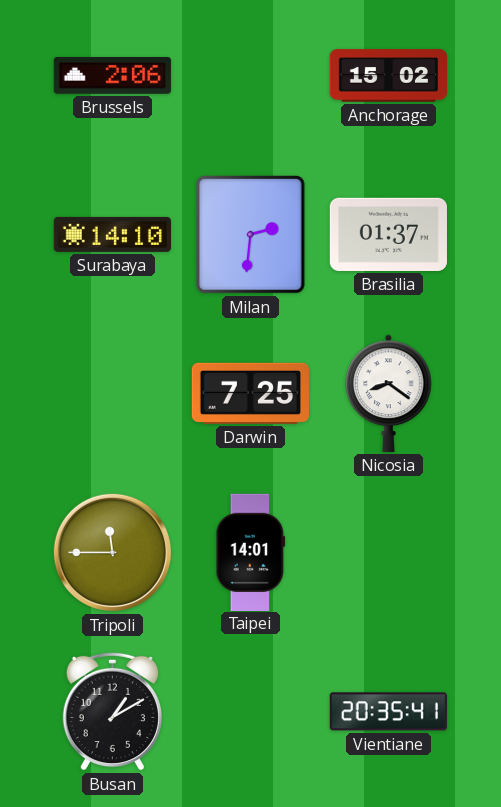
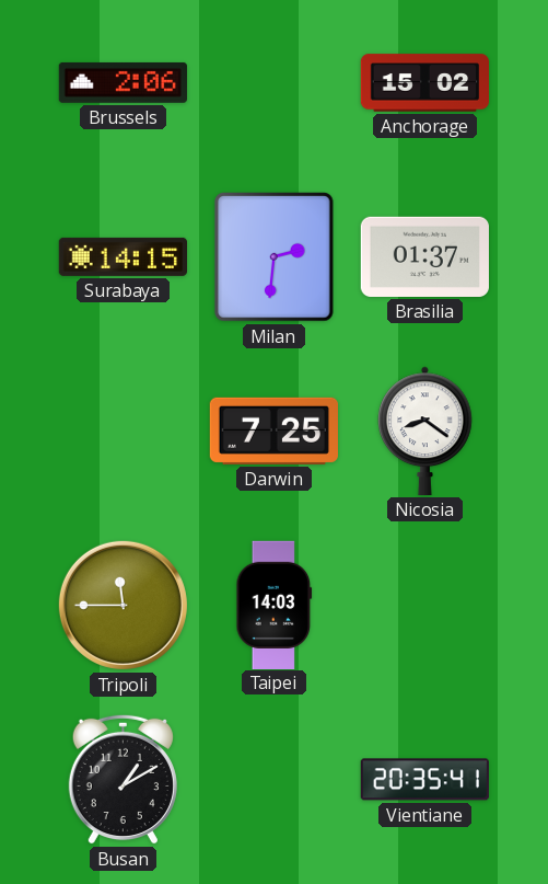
Surabaya: 14:10 -> 14:15
Taipei: 14:01 -> 14:03
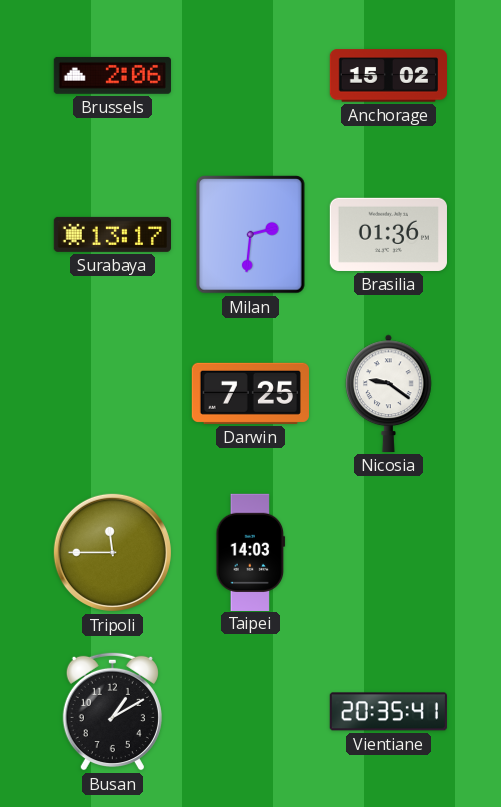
Surabaya: 14:15 -> 13:17
Brasilia: 01:37 -> 01:36
Nicosia: 8:21 -> 9:21
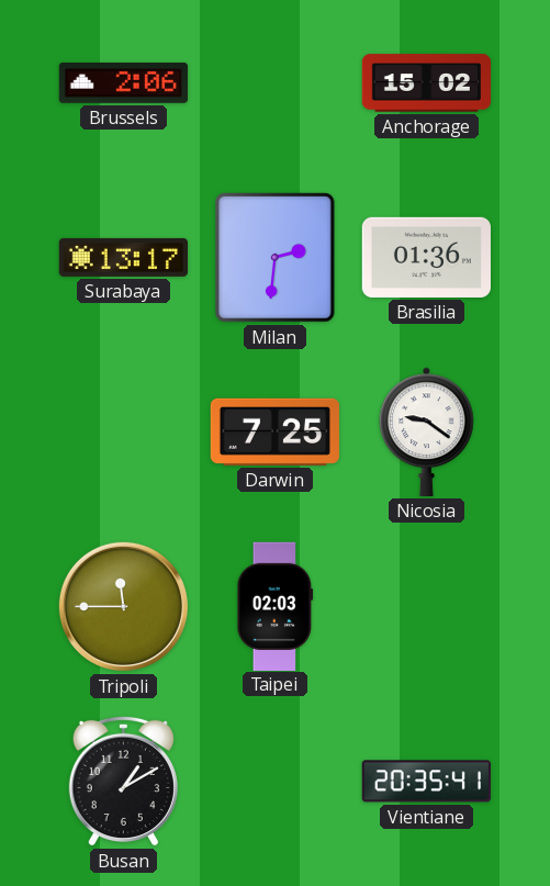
Taipei: 14:03 -> 02:03
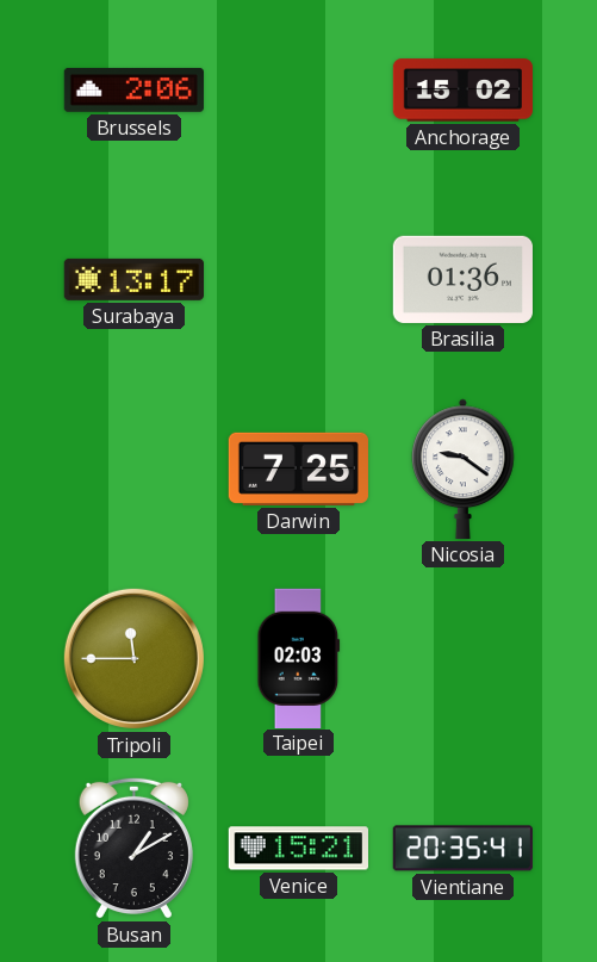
Milan: 2:31 -> none
Venice: none -> 15:21
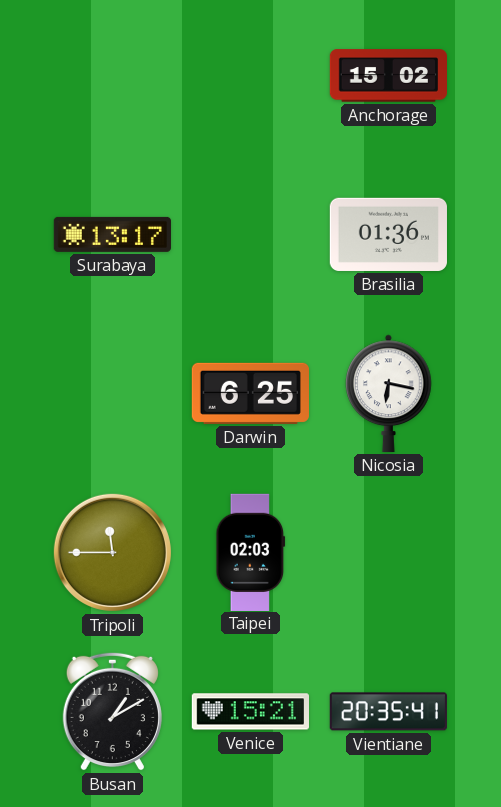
Brussels: 2:06 -> none
Darwin: 7:25 -> 6:25
Nicosia: 9:21 -> 6:17
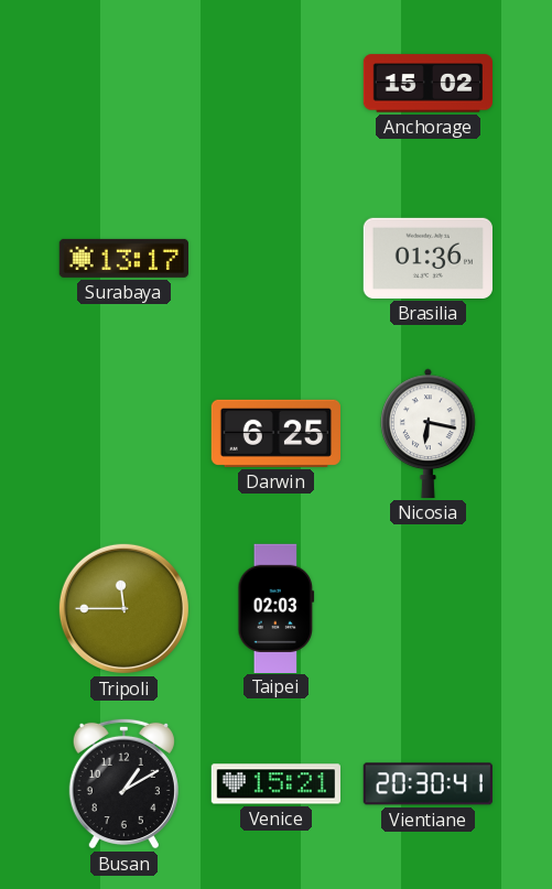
Vientiane: 20:35 -> 20:30
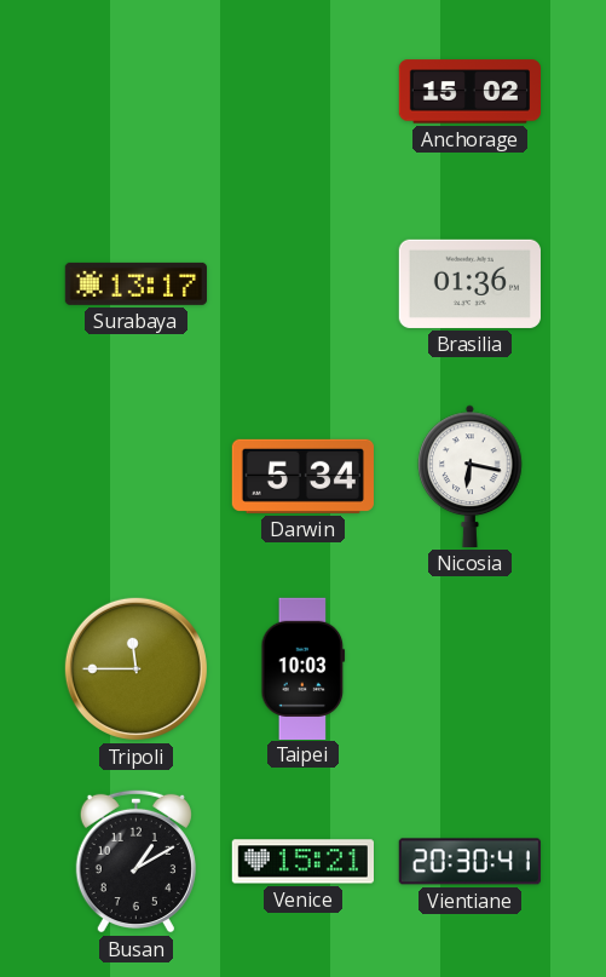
Darwin: 6:25 -> 5:34
Taipei: 02:03 -> 10:03
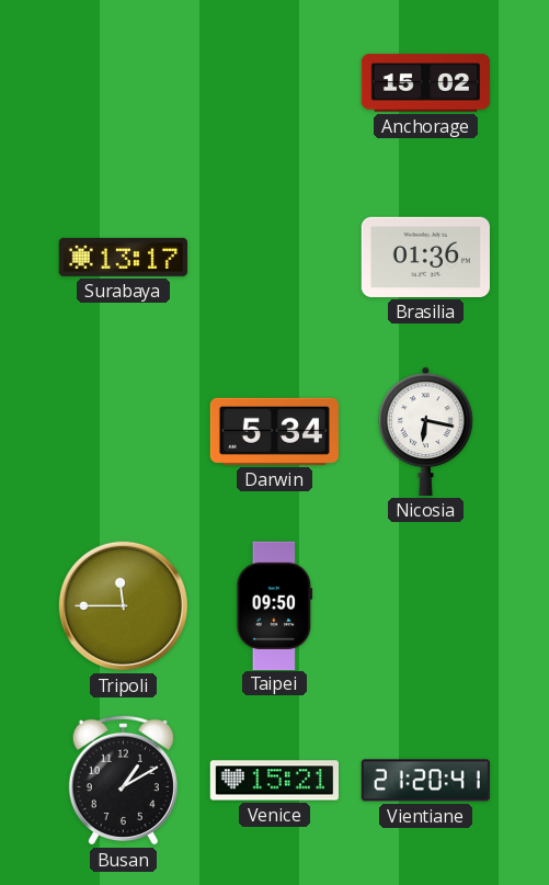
Taipei: 10:03 -> 09:50
Vientiane: 20:30 -> 21:20
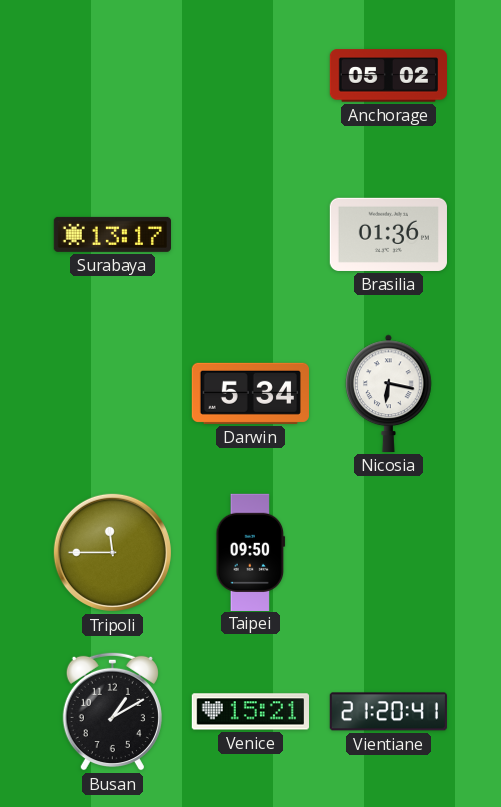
Anchorage: 15:02 -> 05:02
